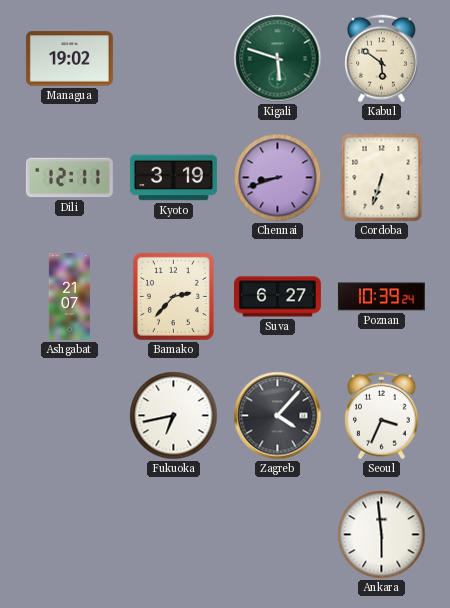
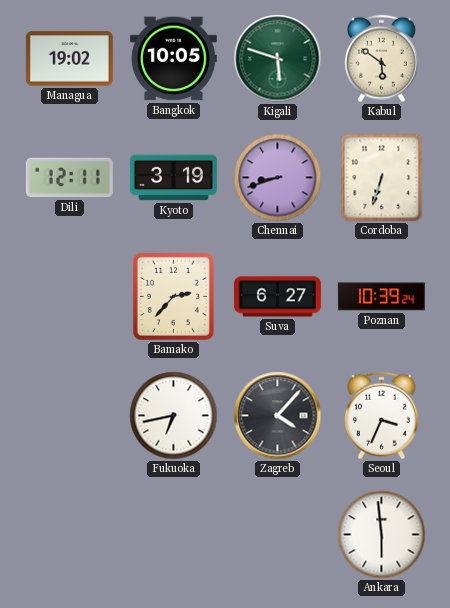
Bangkok: none -> 10:05
Ashgabat: 21:07 -> none
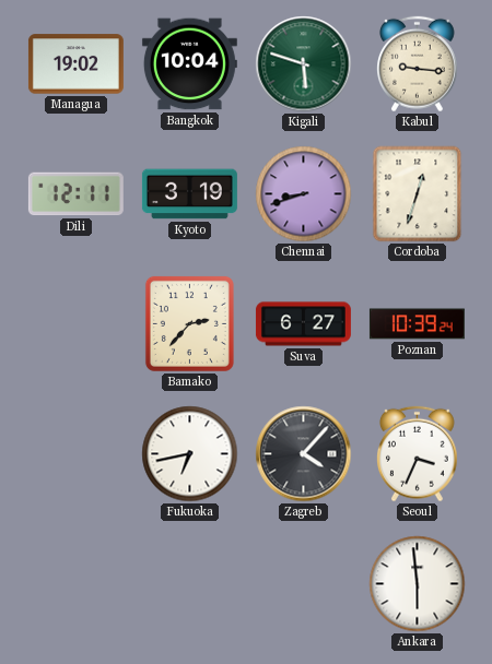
Bangkok: 10:05 -> 10:04
Kabul: 5:51 -> 9:16
Cordoba: 6:33 -> 12:33
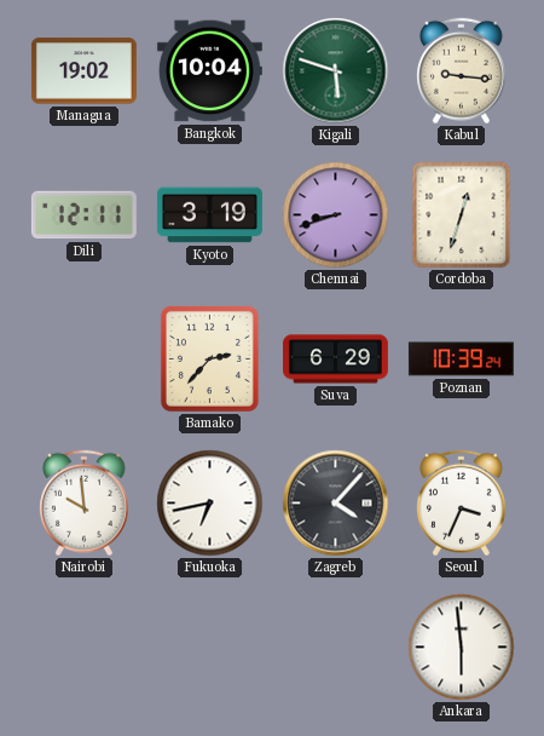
Suva: 6:27 -> 6:29
Nairobi: none -> 9:59
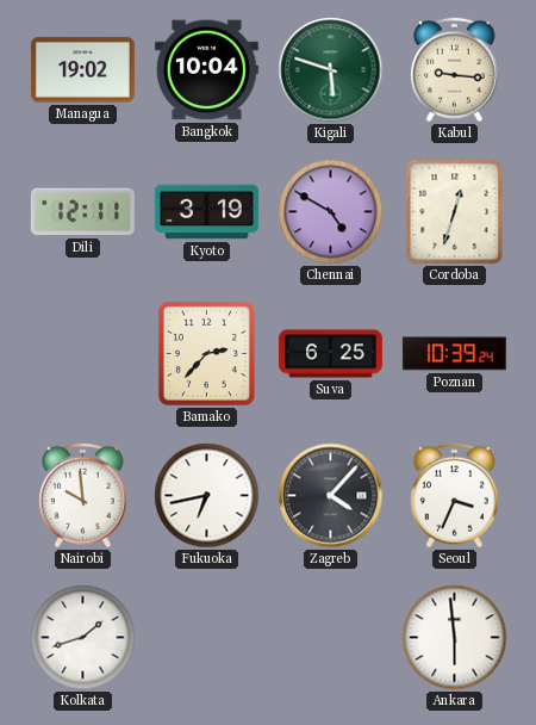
Chennai: 8:42 -> 4:50
Suva: 6:29 -> 6:25
Kolkata: none -> 1:42
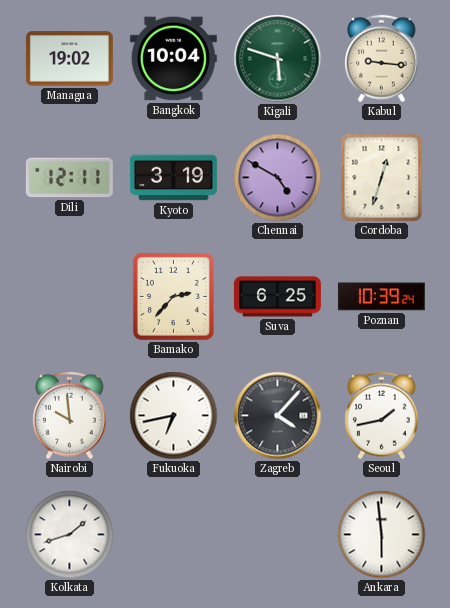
Seoul: 3:34 -> 1:43
